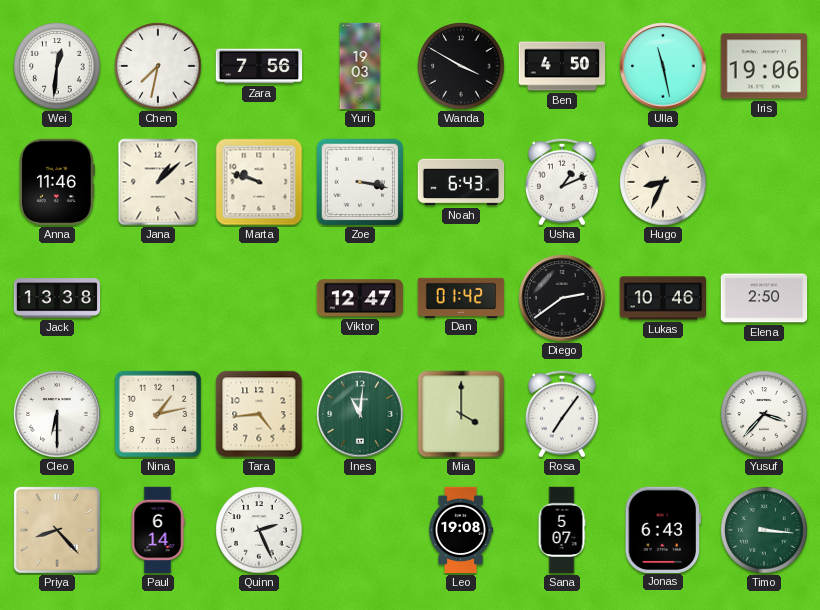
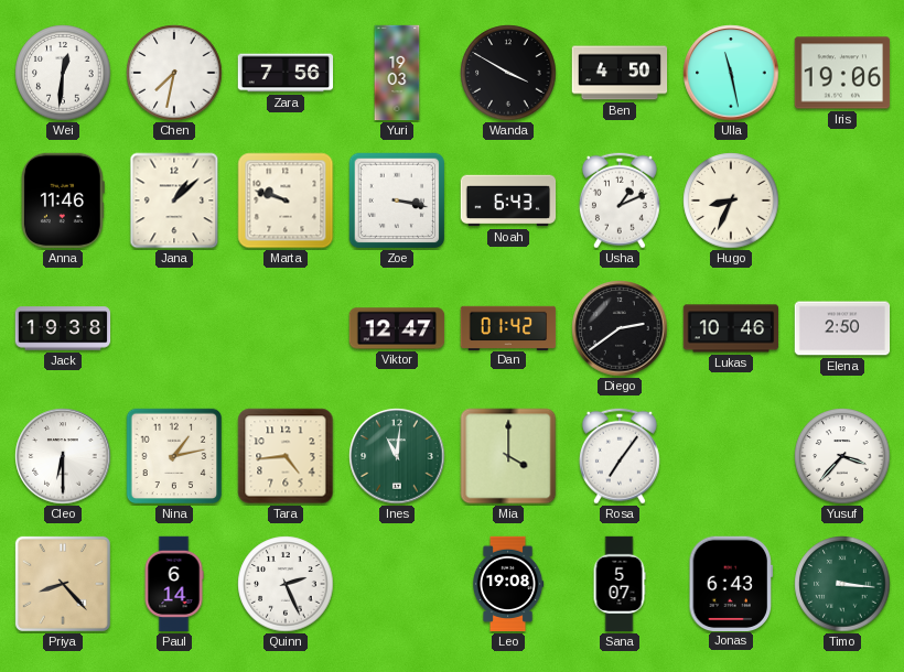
Jack: 13:38 -> 19:38
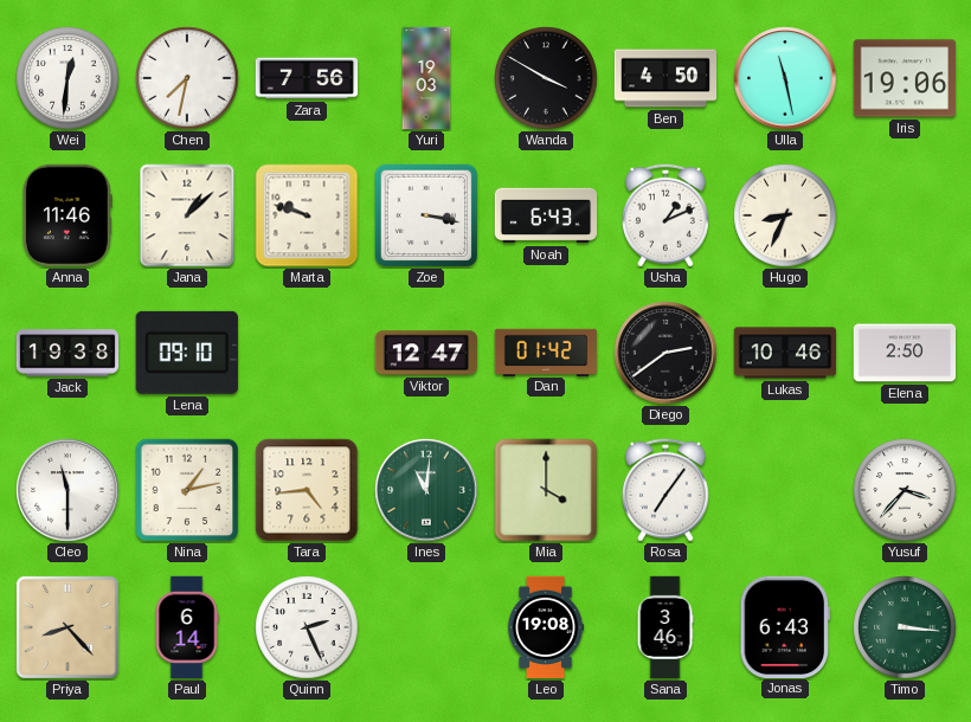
Lena: none -> 09:10
Cleo: 6:30 -> 11:30
Sana: 5:07 -> 3:46
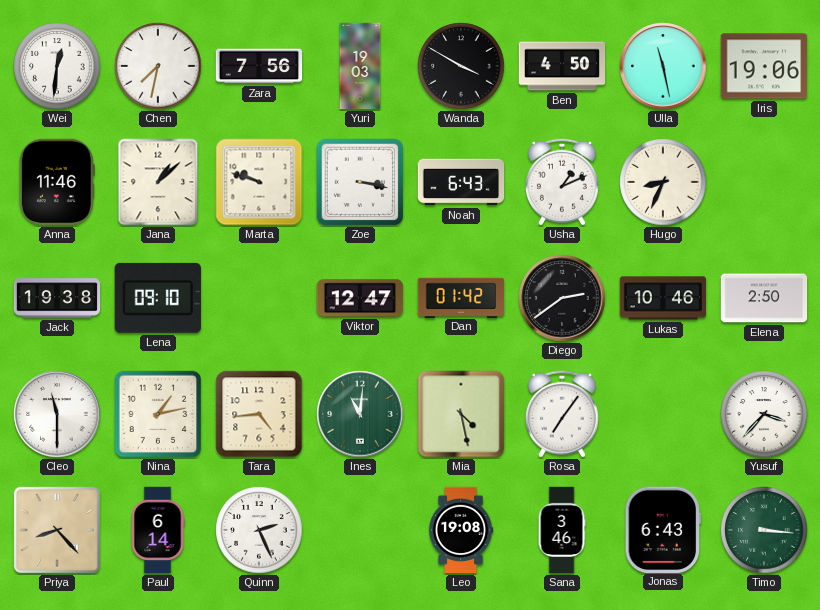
Mia: 4:00 -> 4:28
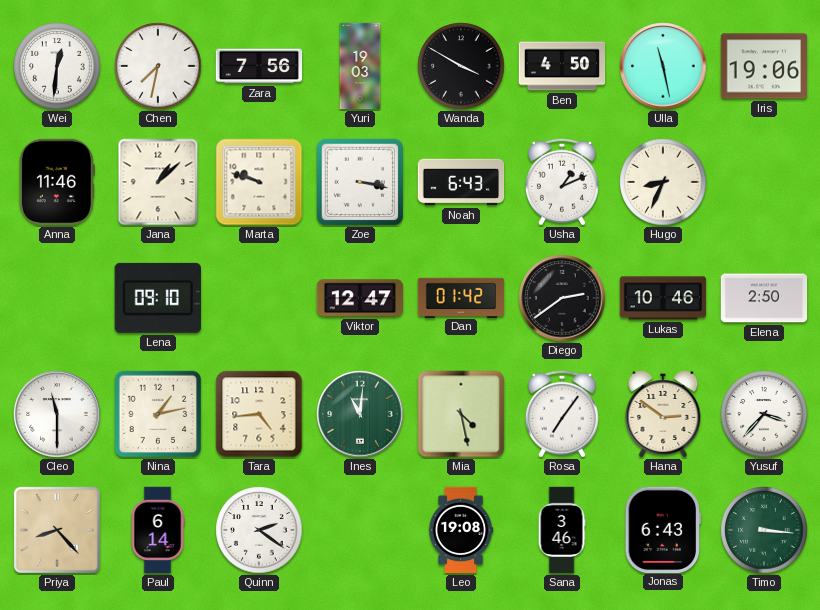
Jack: 19:38 -> none
Hana: none -> 2:51
Quinn: 2:26 -> 2:21
